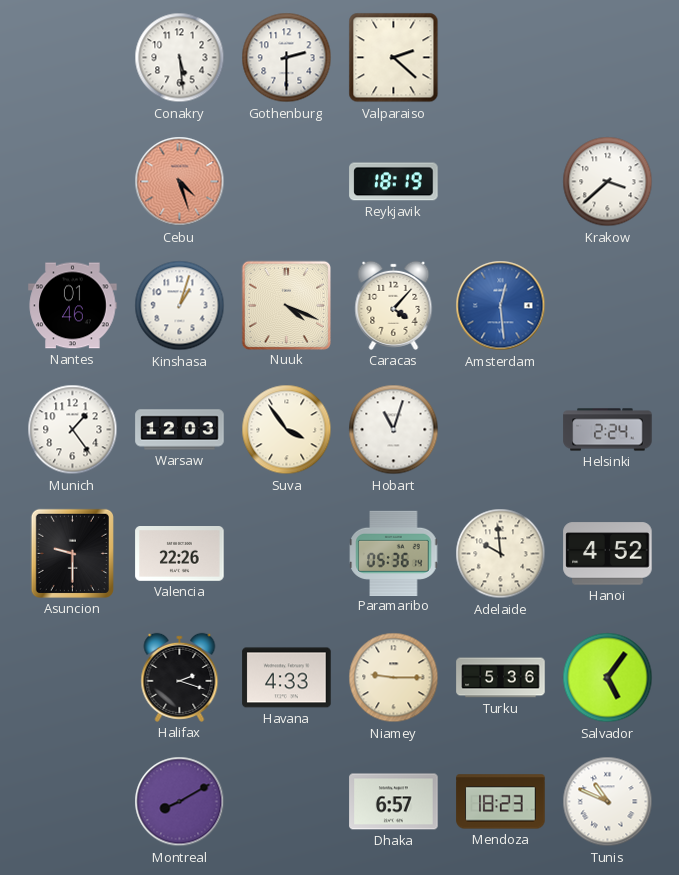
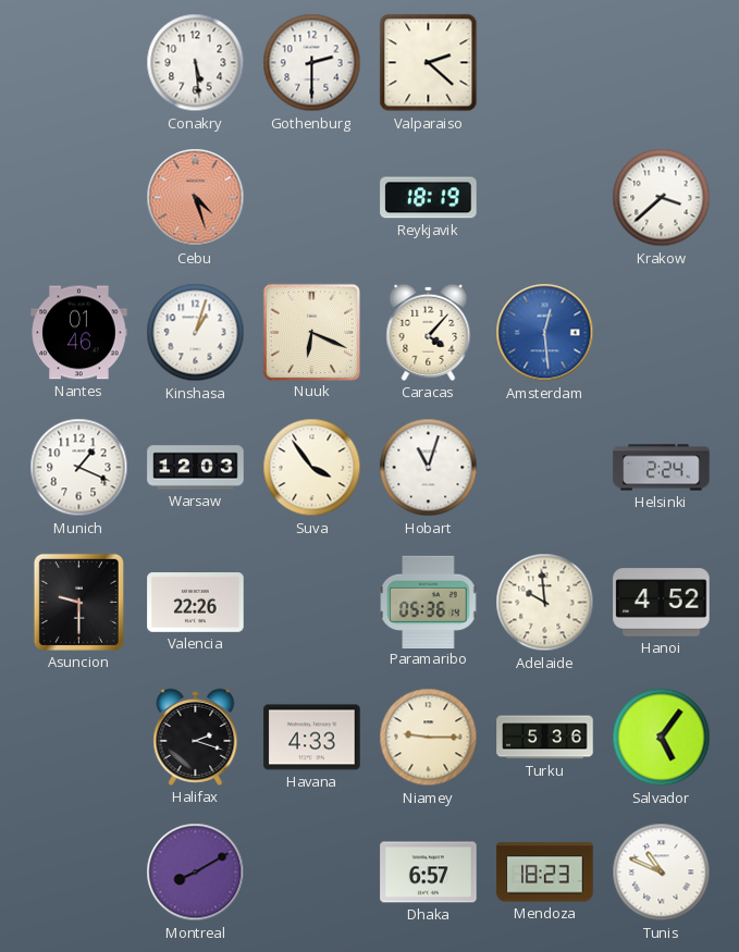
Nuuk: 4:19 -> 6:19
Munich: 1:24 -> 1:19
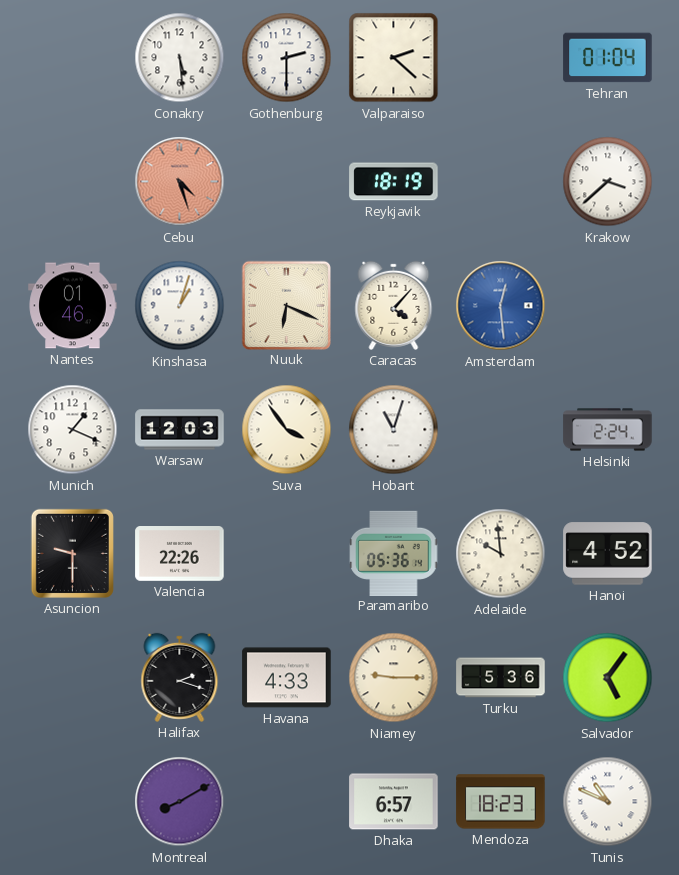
Tehran: none -> 01:04
